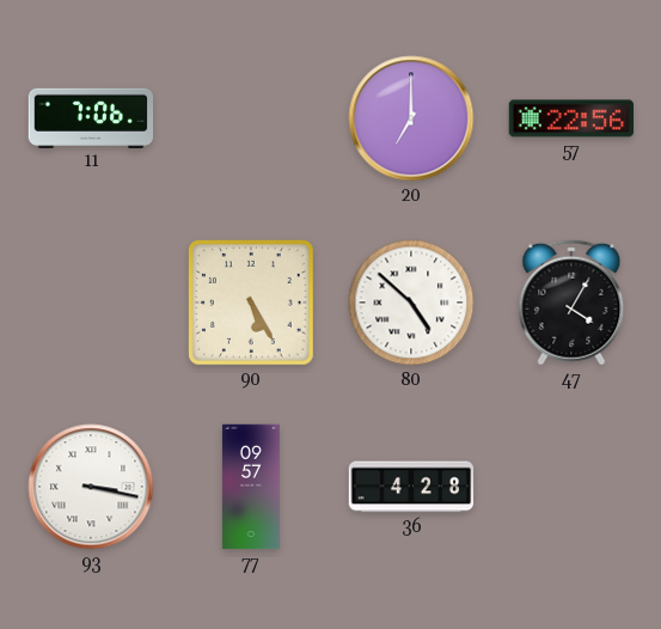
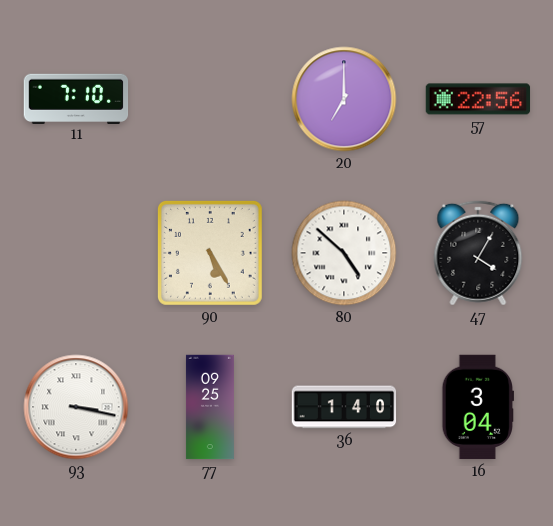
11: 7:06 -> 7:10
77: 09:57 -> 09:25
36: 4:28 -> 1:40
16: none -> 3:04
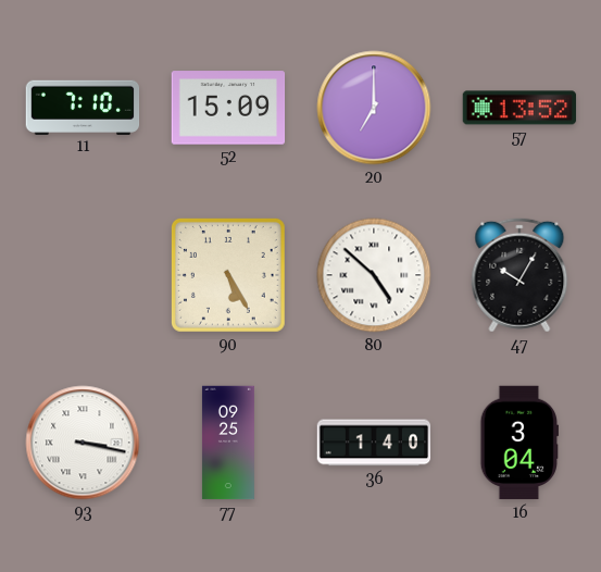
52: none -> 15:09
57: 22:56 -> 13:52
47: 4:05 -> 10:05
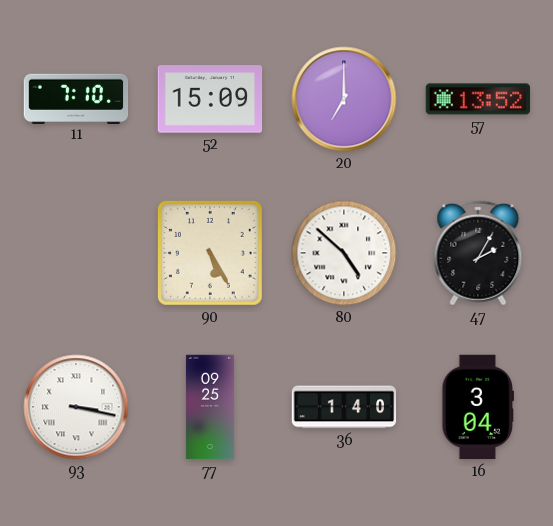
47: 10:05 -> 2:05
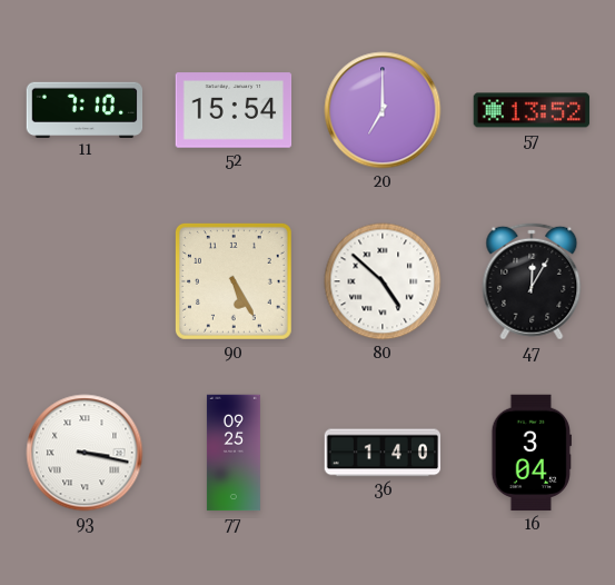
52: 15:09 -> 15:54
47: 2:05 -> 12:05
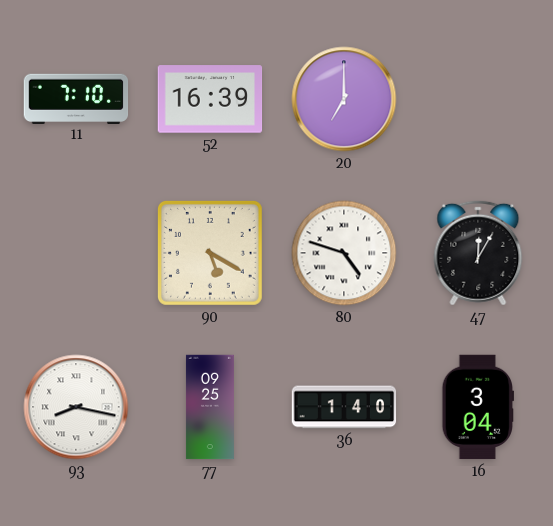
52: 15:54 -> 16:39
57: 13:52 -> none
90: 5:25 -> 5:20
80: 4:52 -> 4:48
93: 3:17 -> 8:17
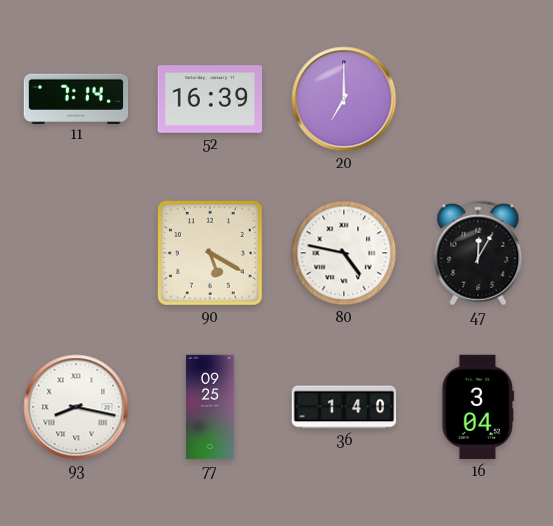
11: 7:10 -> 7:14
80: 4:48 -> 4:47
